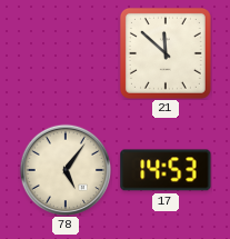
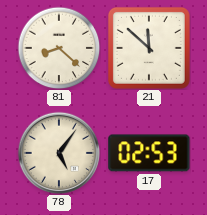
81: none -> 8:22
17: 14:53 -> 02:53
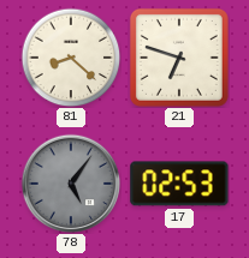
21: 11:52 -> 6:48
78 dial: cream -> grey
